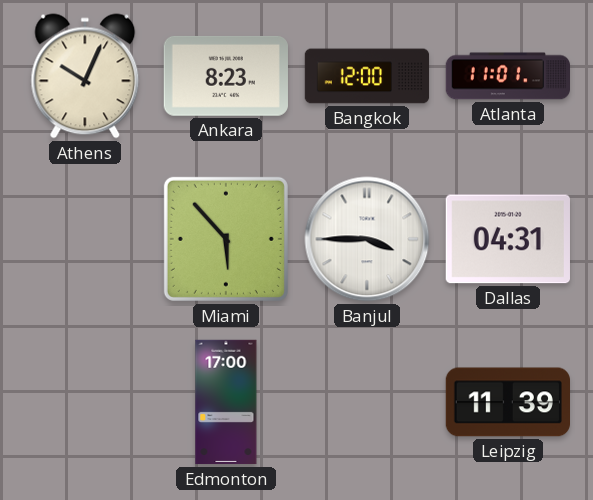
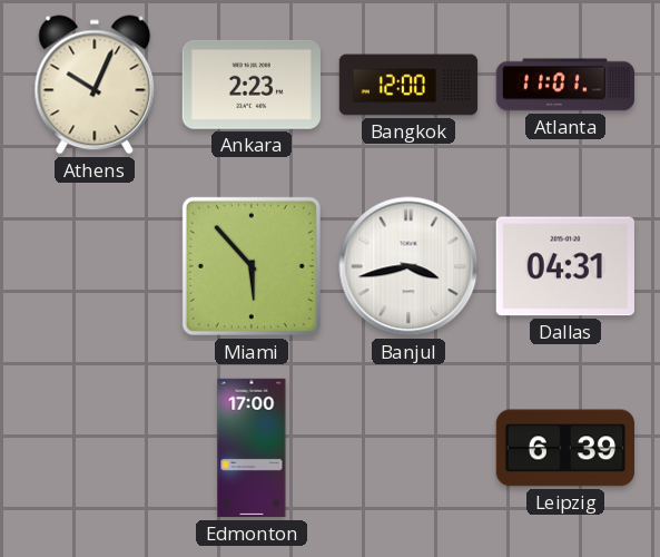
Ankara: 8:23 -> 2:23
Banjul: 3:45 -> 3:43
Leipzig: 11:39 -> 6:39
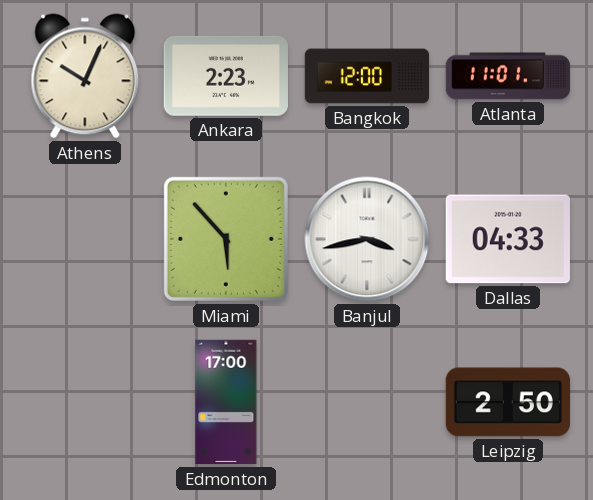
Dallas: 04:31 -> 04:33
Leipzig: 6:39 -> 2:50
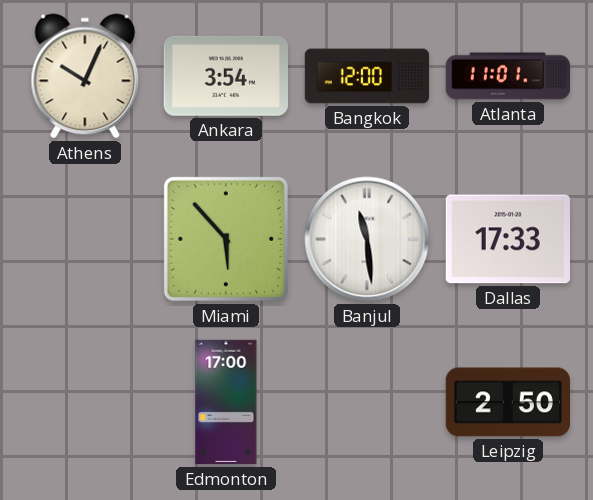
Ankara: 2:23 -> 3:54
Banjul: 3:43 -> 11:29
Dallas: 04:33 -> 17:33
